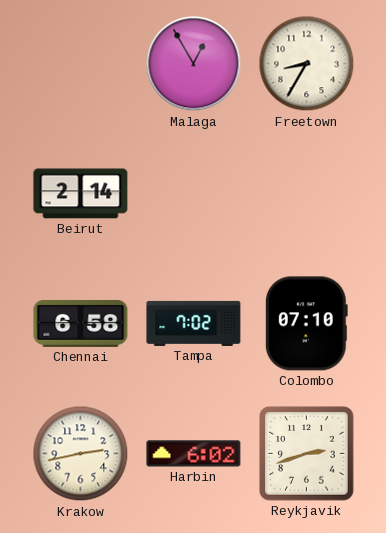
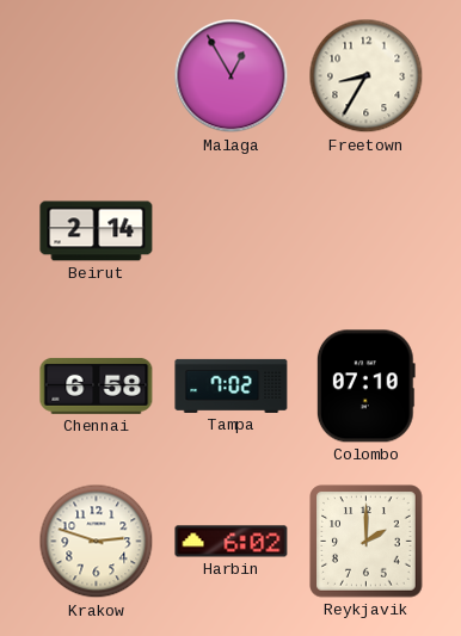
Krakow: 2:43 -> 2:48
Reykjavik: 2:42 -> 2:00
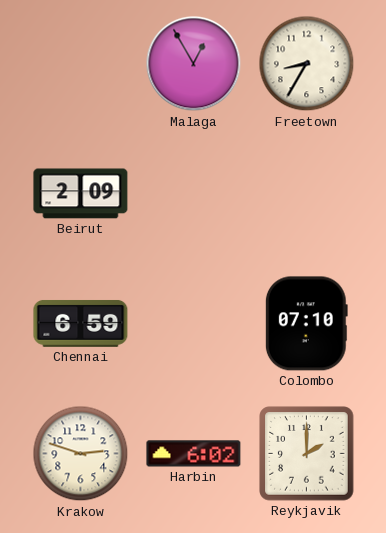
Beirut: 2:14 -> 2:09
Chennai: 6:58 -> 6:59
Tampa: 7:02 -> none
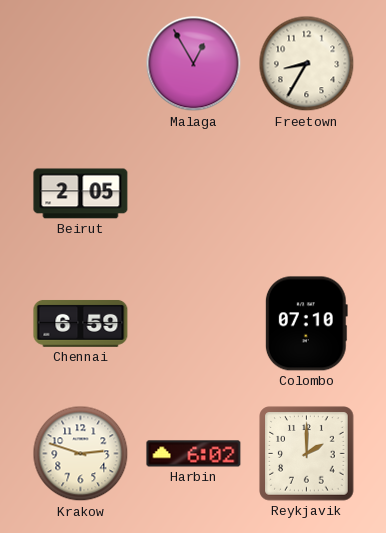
Beirut: 2:09 -> 2:05
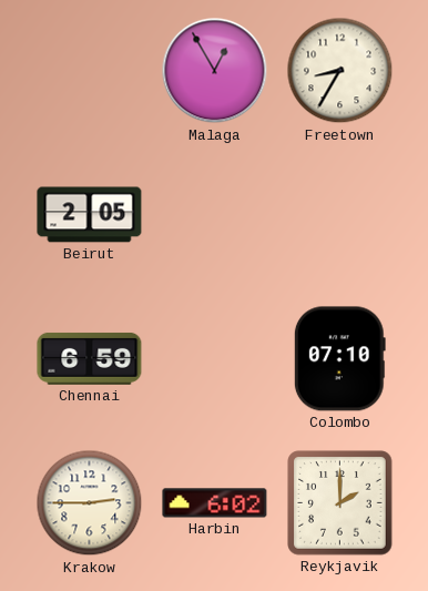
Krakow: 2:48 -> 2:45
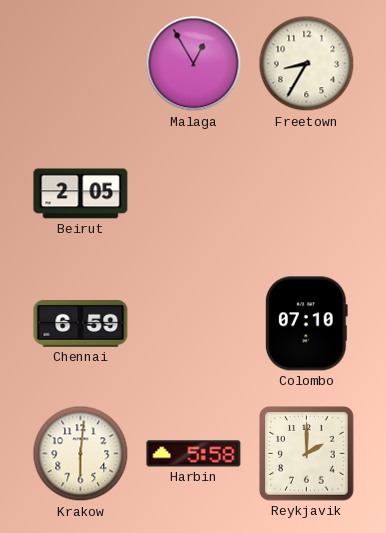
Krakow: 2:45 -> 6:01
Harbin: 6:02 -> 5:58
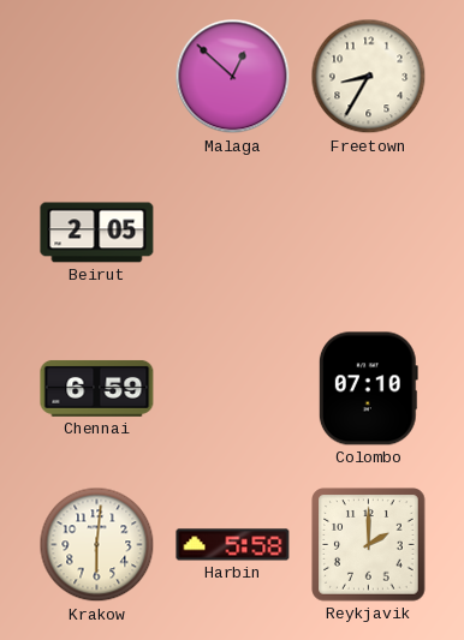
Malaga: 12:55 -> 12:52
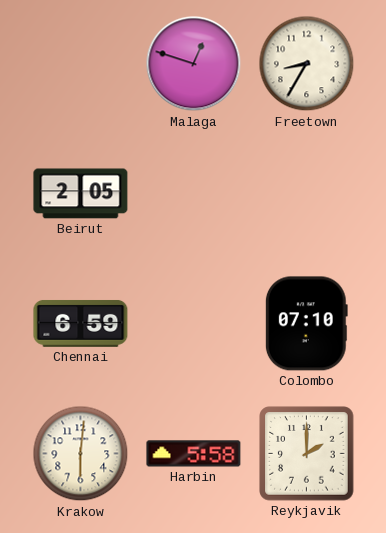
Malaga: 12:52 -> 12:48
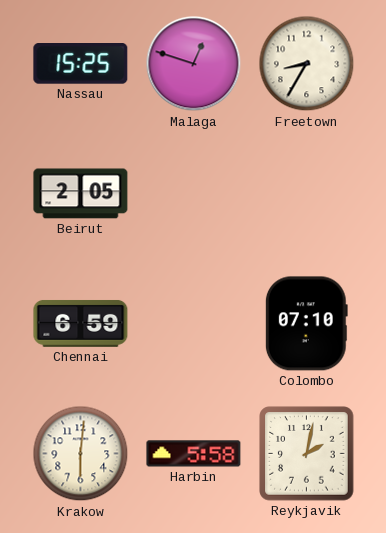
Nassau: none -> 15:25
Reykjavik: 2:00 -> 2:02
